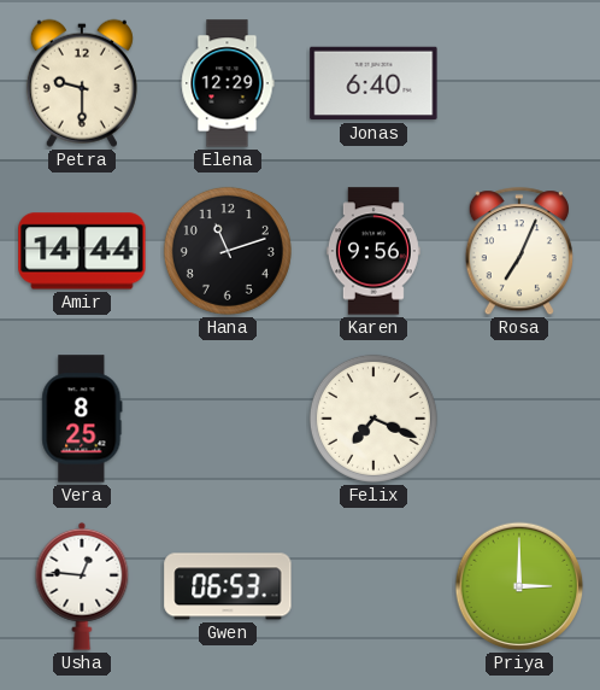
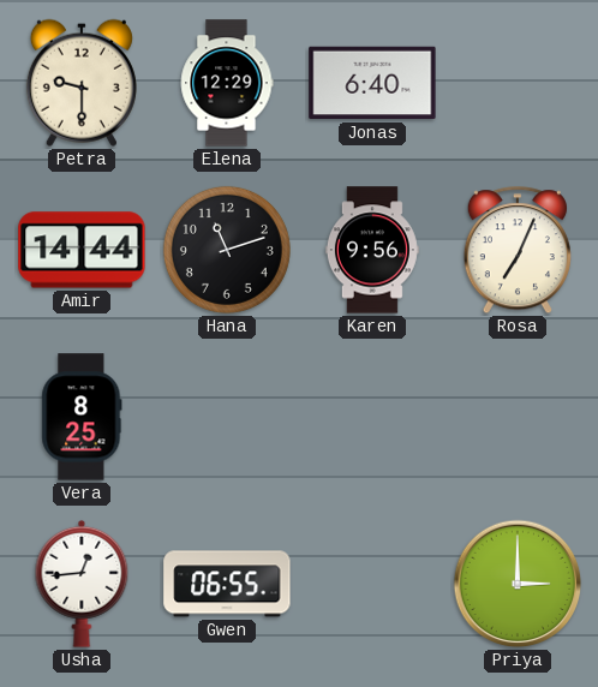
Felix: 7:19 -> none
Usha: 12:46 -> 12:44
Gwen: 06:53 -> 06:55
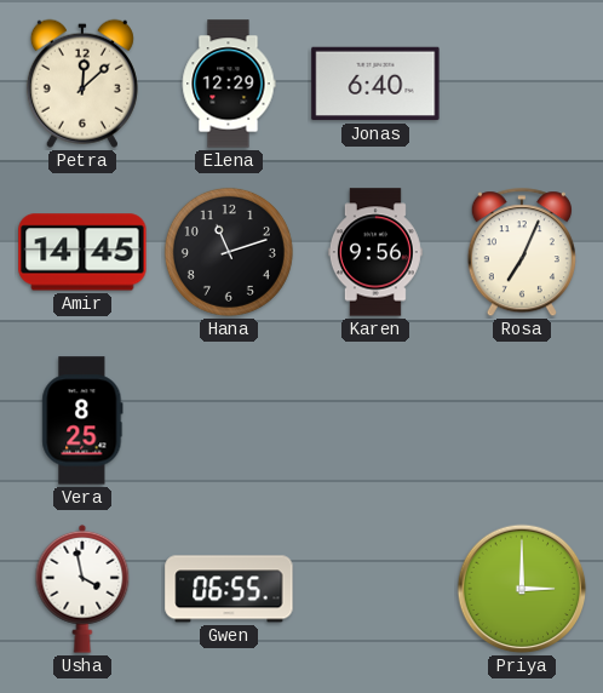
Petra: 9:30 -> 12:08
Amir: 14:44 -> 14:45
Usha: 12:44 -> 3:58
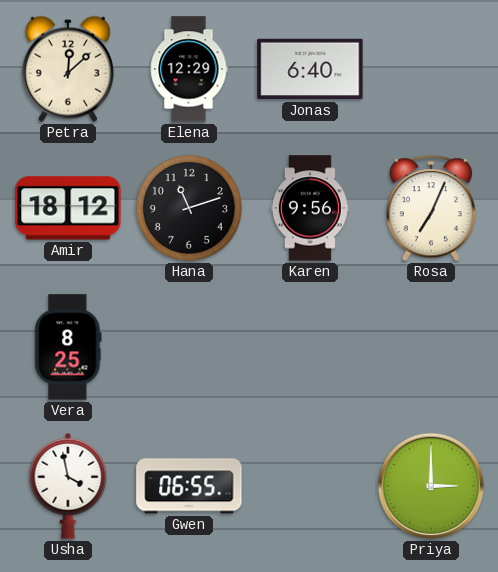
Amir: 14:45 -> 18:12
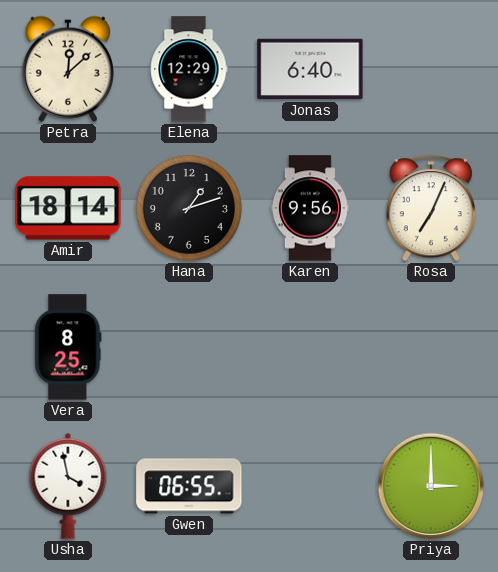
Amir: 18:12 -> 18:14
Hana: 11:12 -> 1:12
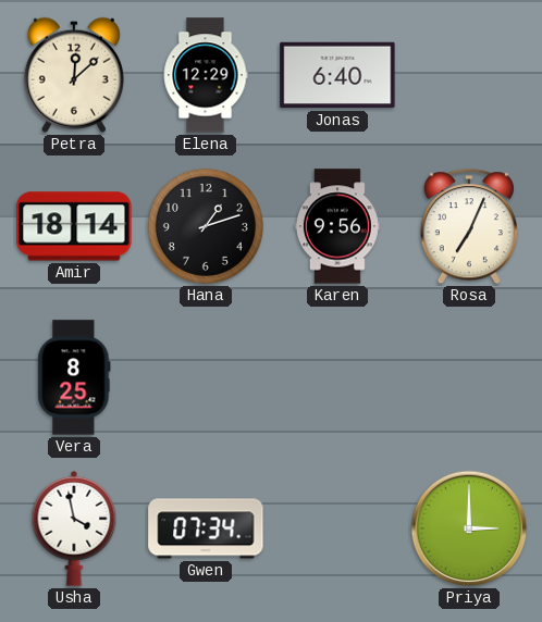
Gwen: 06:55 -> 07:34
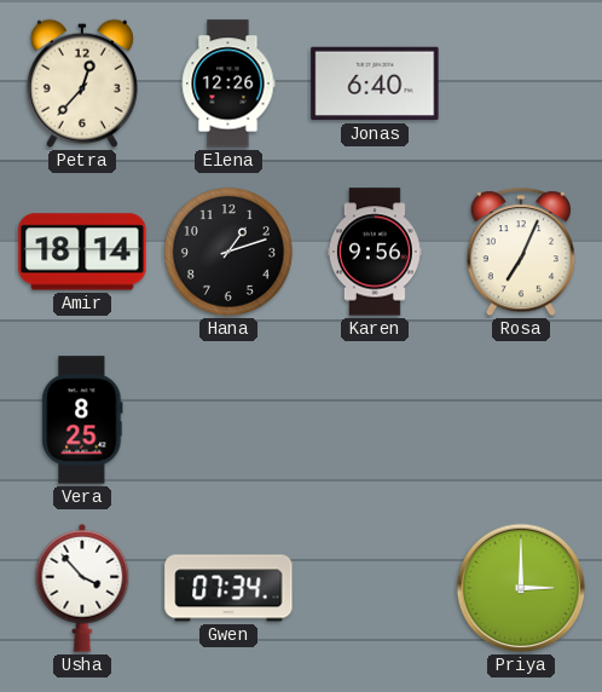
Petra: 12:08 -> 12:37
Elena: 12:29 -> 12:26
Usha: 3:58 -> 3:53
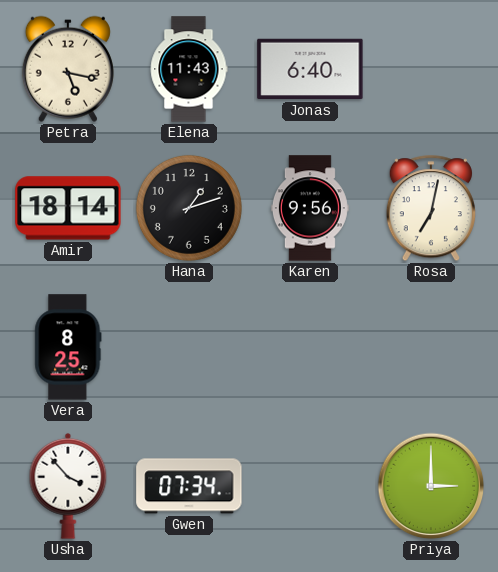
Petra: 12:37 -> 5:17
Elena: 12:26 -> 11:43
Rosa: 7:04 -> 7:02
